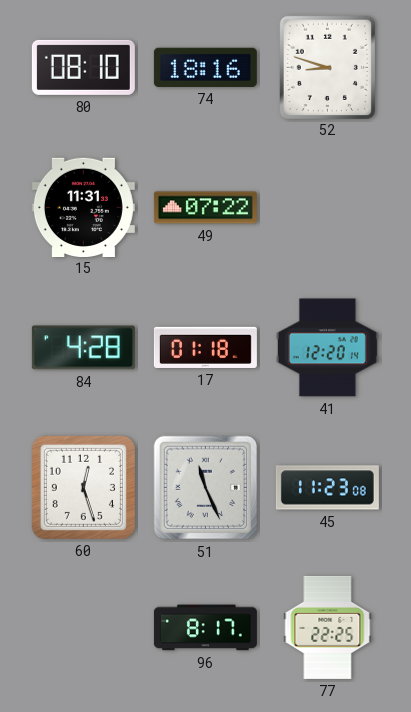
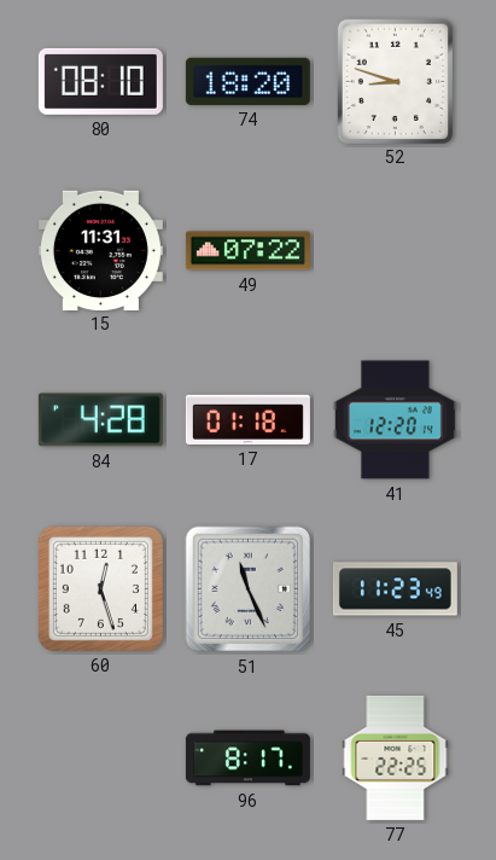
74: 18:16 -> 18:20
45: 11:23:08 -> 11:23:49
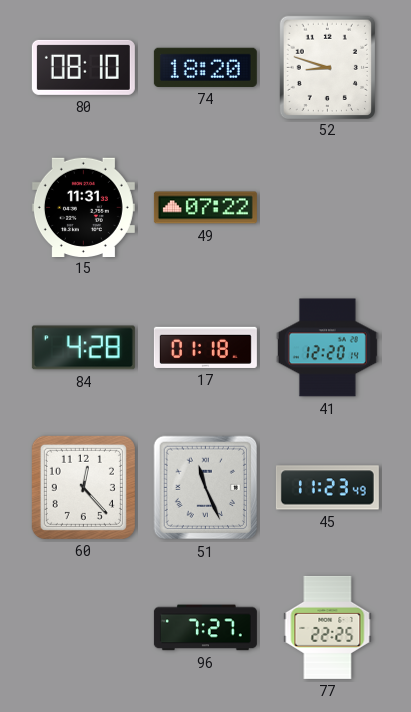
60: 12:27 -> 12:23
96: 8:17 -> 7:27
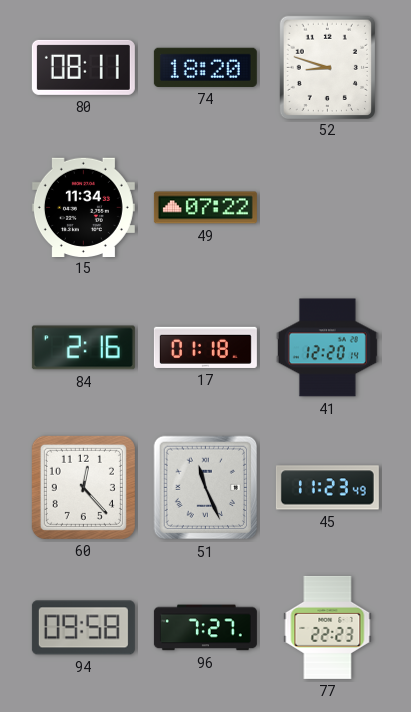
80: 08:10 -> 08:11
15: 11:31 -> 11:34
84: 4:28 -> 2:16
94: none -> 09:58
77: 22:25 -> 22:23
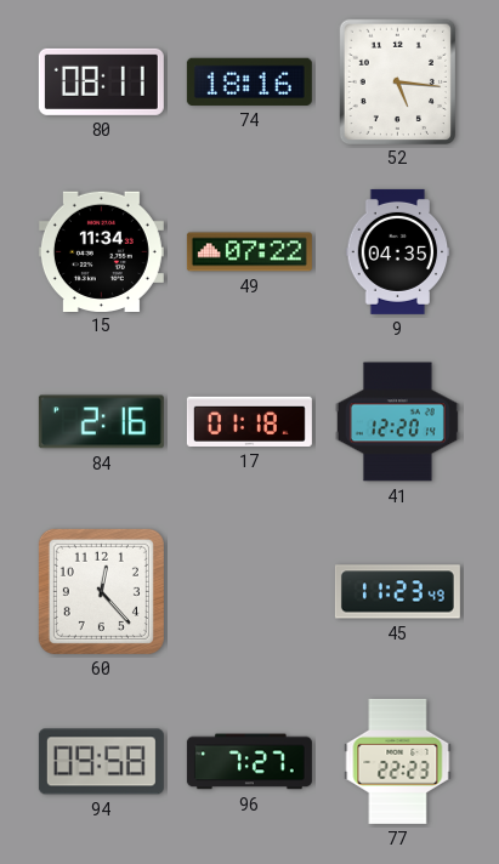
74: 18:20 -> 18:16
52: 8:48 -> 5:16
9: none -> 04:35
51: 11:26 -> none
